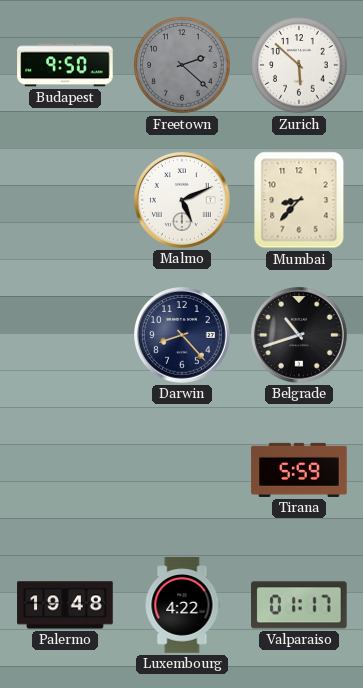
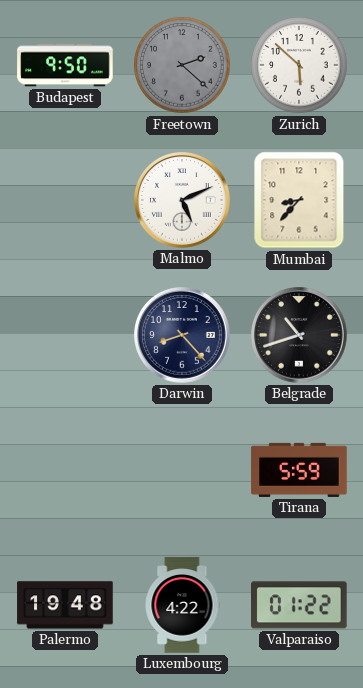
Valparaiso: 01:17 -> 01:22
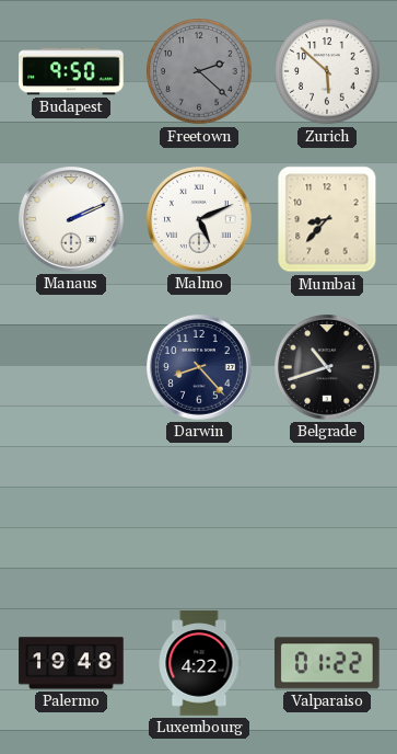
Manaus: none -> 2:11
Tirana: 5:59 -> none
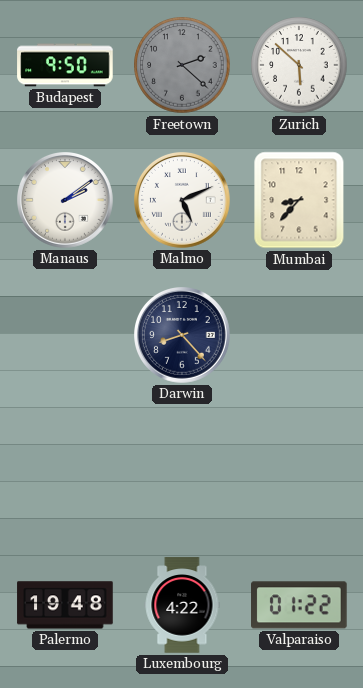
Manaus: 2:11 -> 2:09
Belgrade: 10:42 -> none
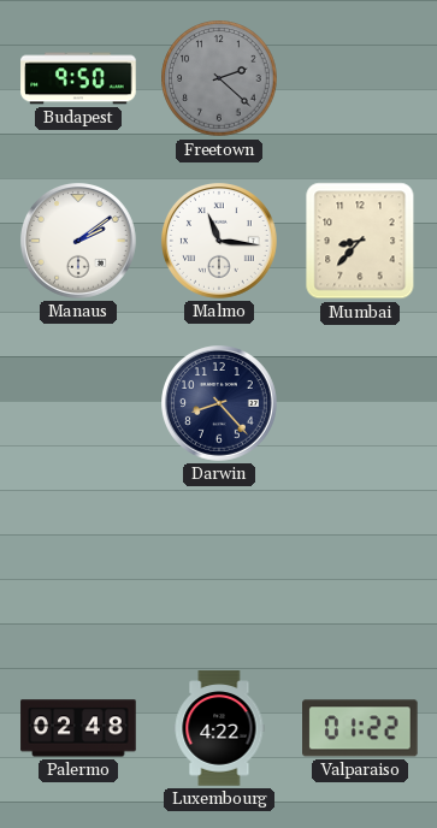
Zurich: 5:52 -> none
Malmo: 5:11 -> 11:16
Palermo: 19:48 -> 02:48
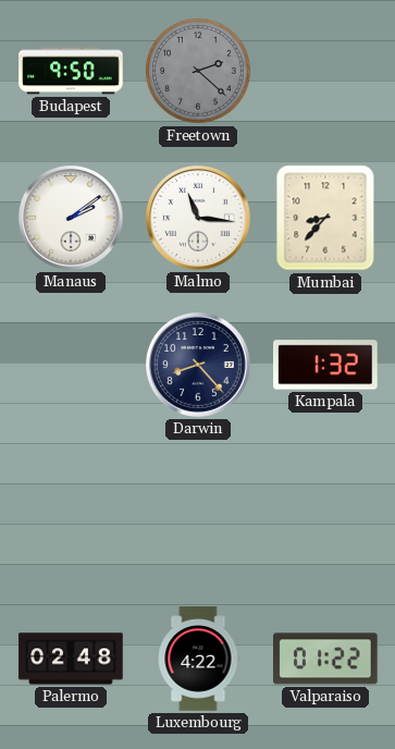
Kampala: none -> 1:32
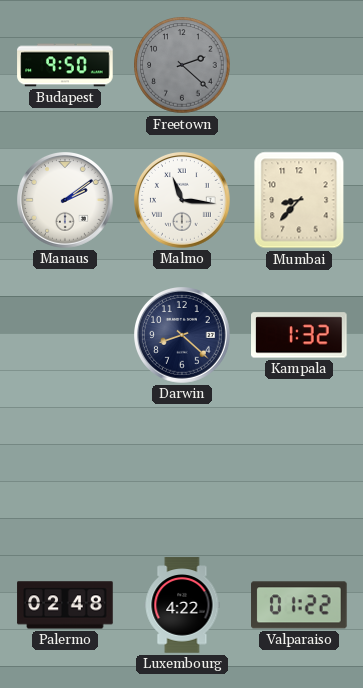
Darwin: 8:23 -> 8:22
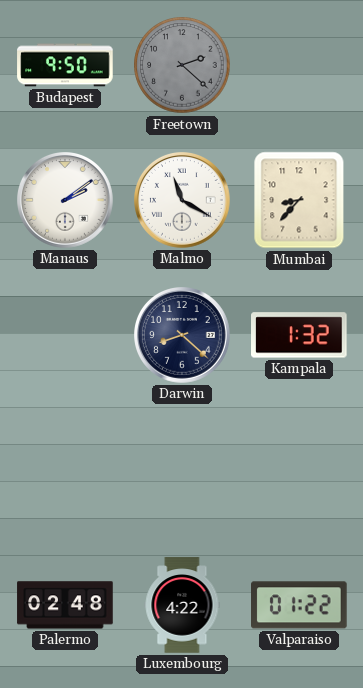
Malmo: 11:16 -> 11:20
